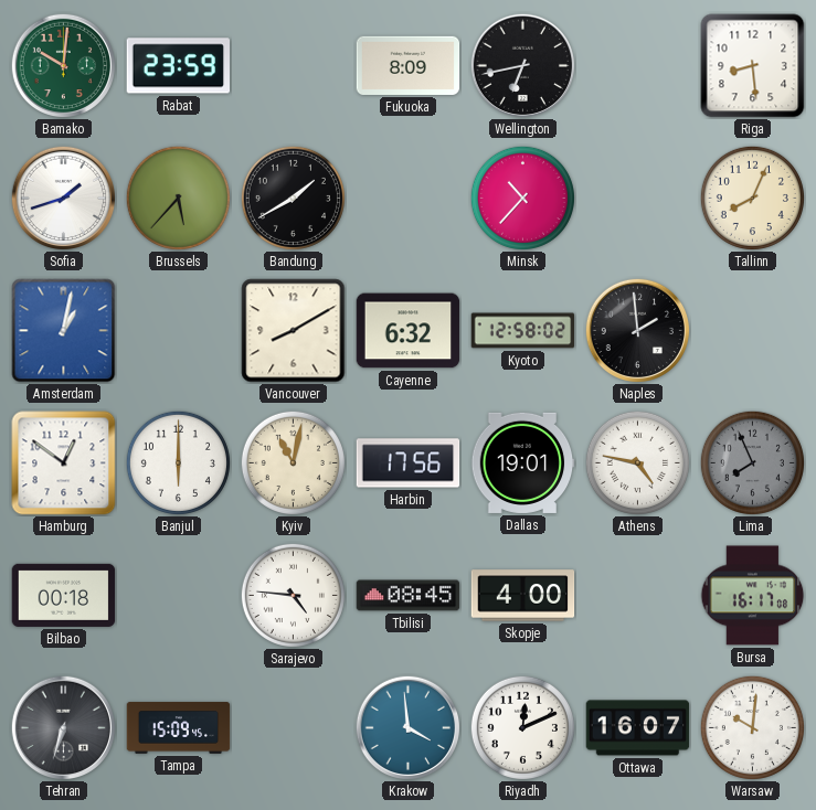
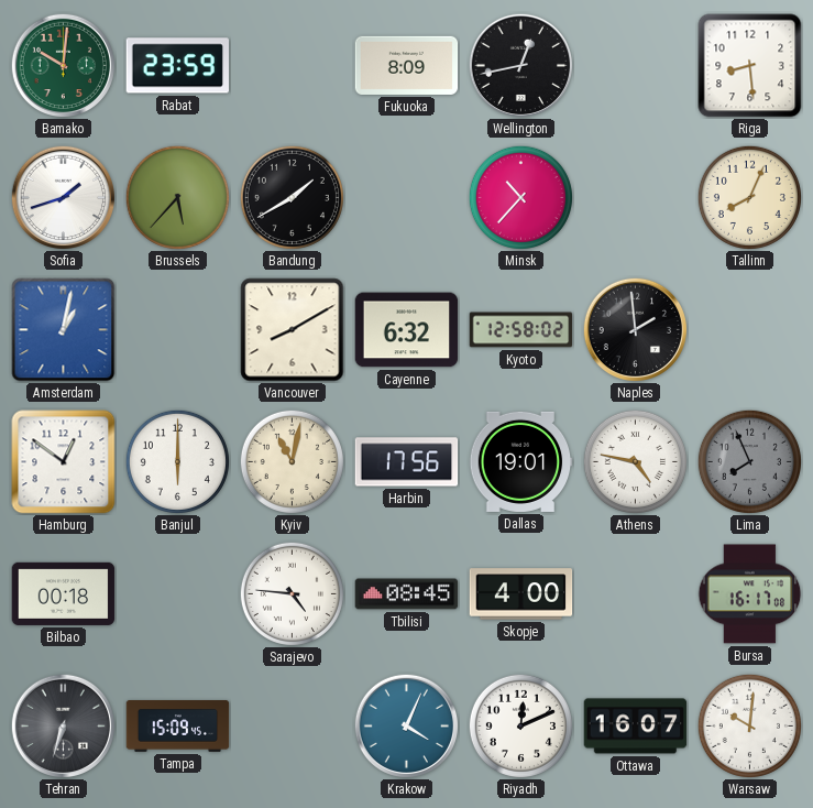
Wellington: 6:43 -> 12:43
Krakow: 3:59 -> 4:04
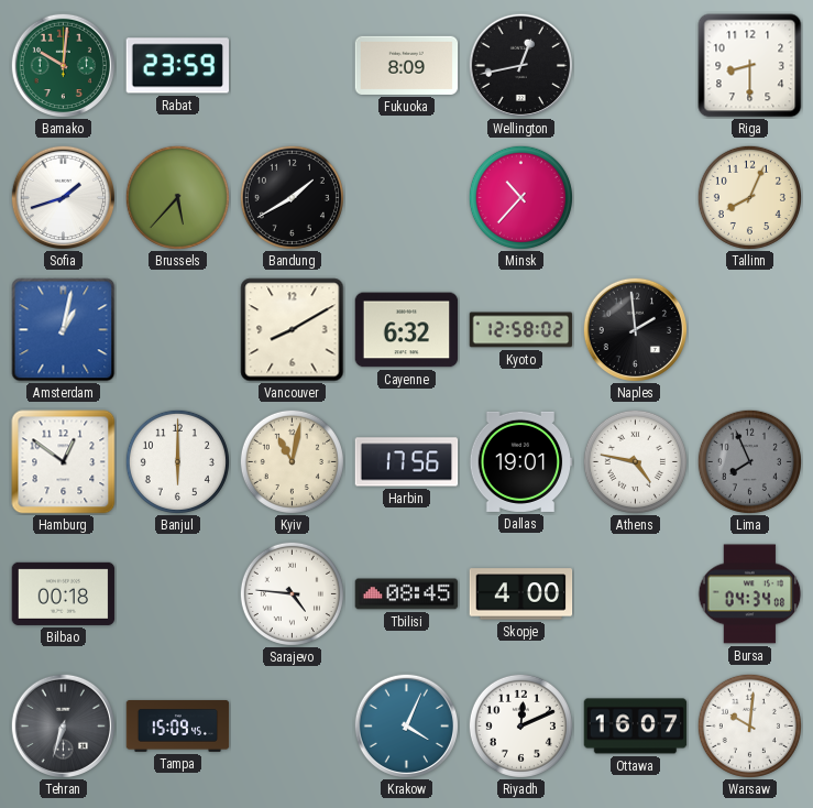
Riga: 8:29 -> 8:30
Bursa: 16:17 -> 04:34
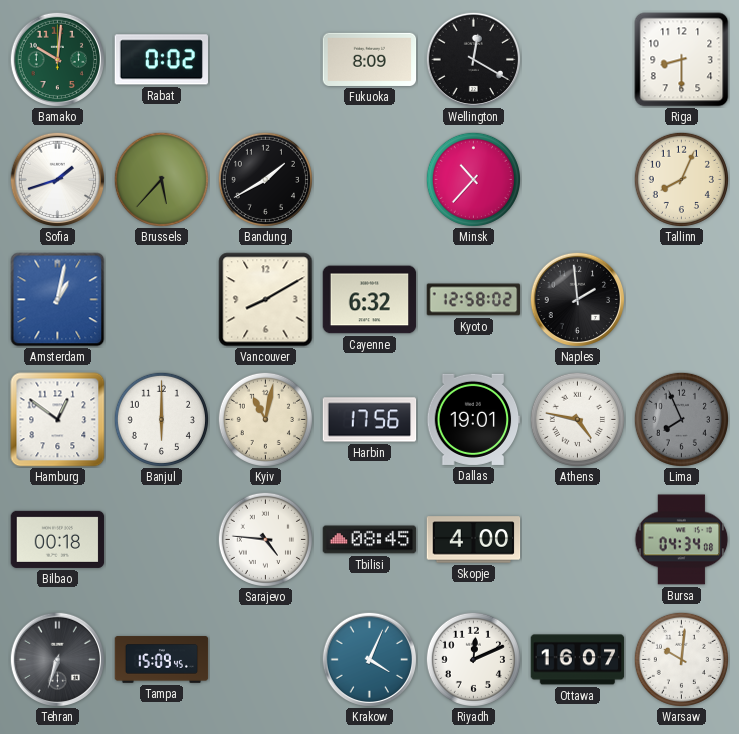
Rabat: 23:59 -> 0:02
Wellington: 12:43 -> 12:20
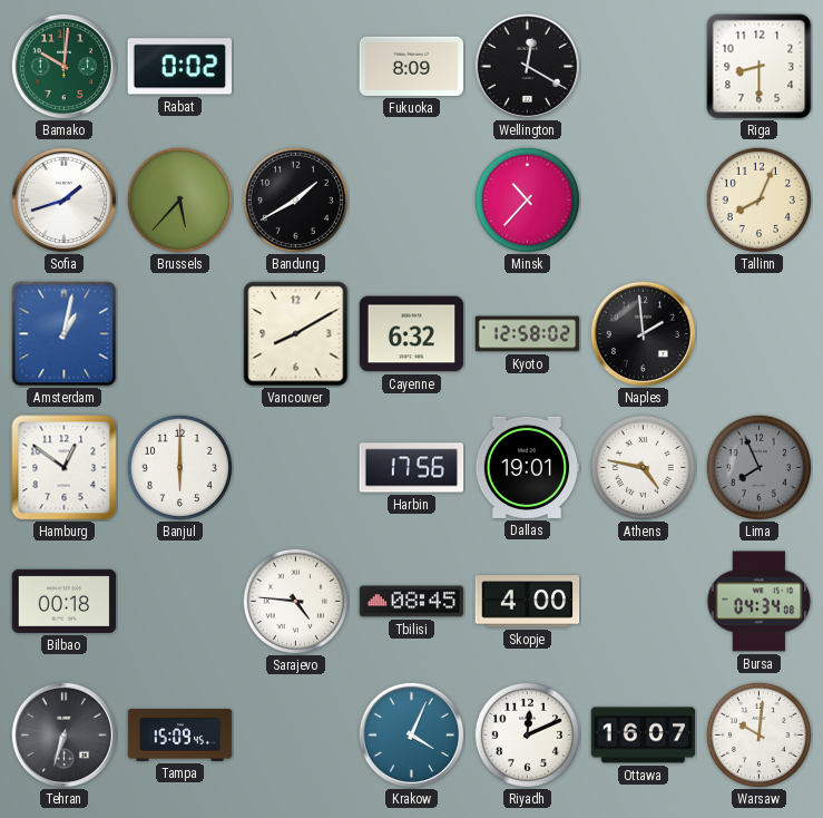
Kyiv: 11:02 -> none
